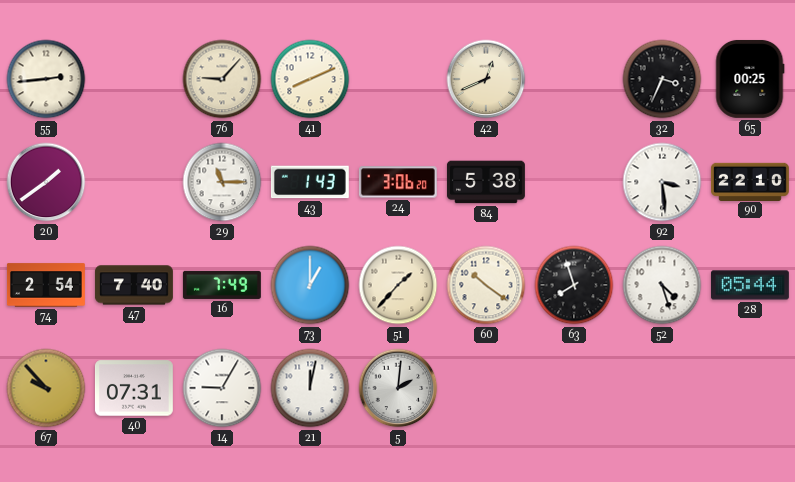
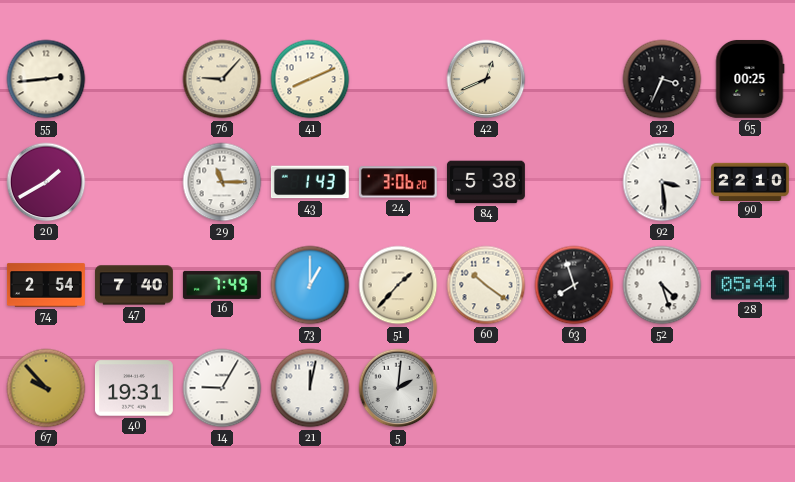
20: 1:39 -> 1:40
40: 07:31 -> 19:31
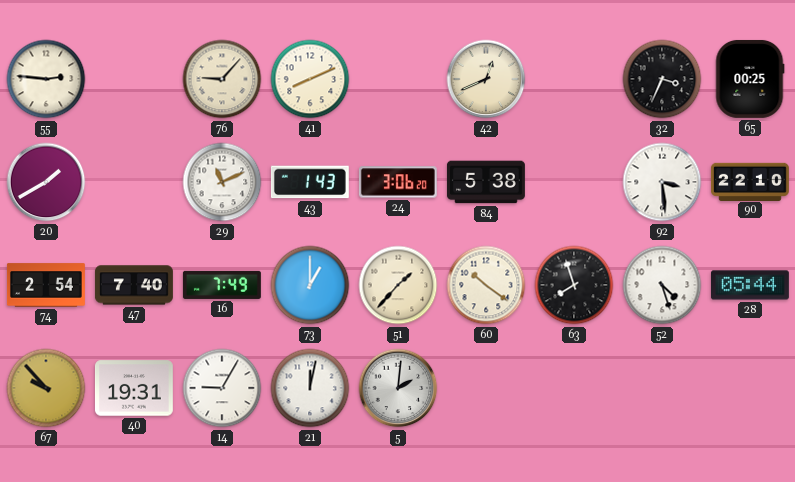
55: 2:44 -> 2:46
29: 11:15 -> 11:11
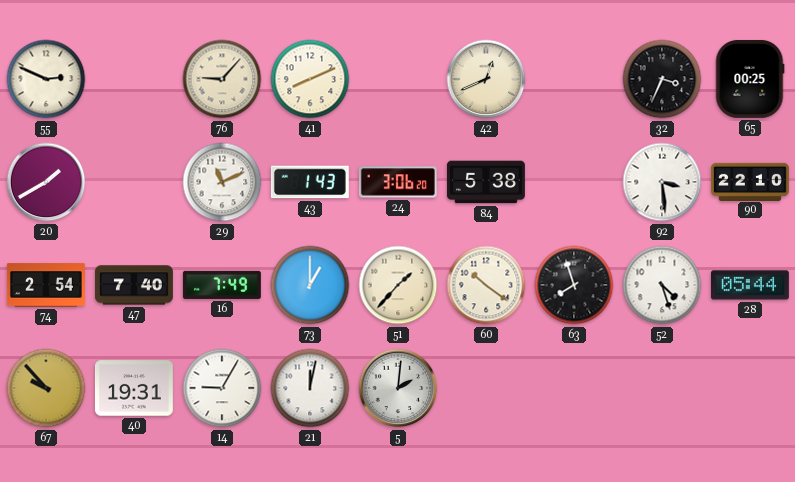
55: 2:46 -> 2:49
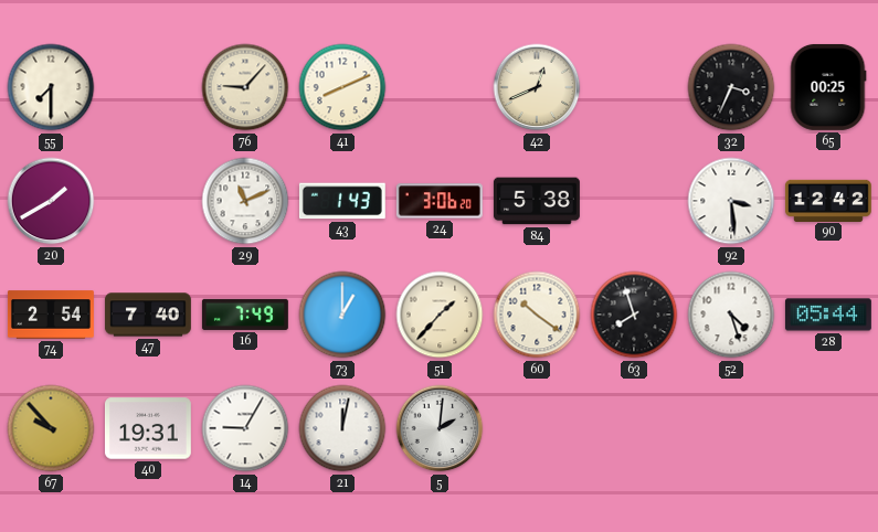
55: 2:49 -> 7:30
90: 22:10 -> 12:42
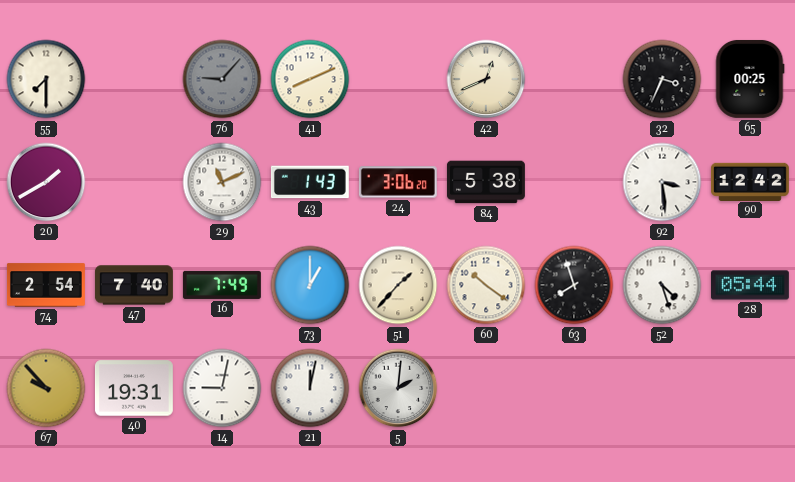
76 dial: cream -> grey
14: 9:05 -> 9:02
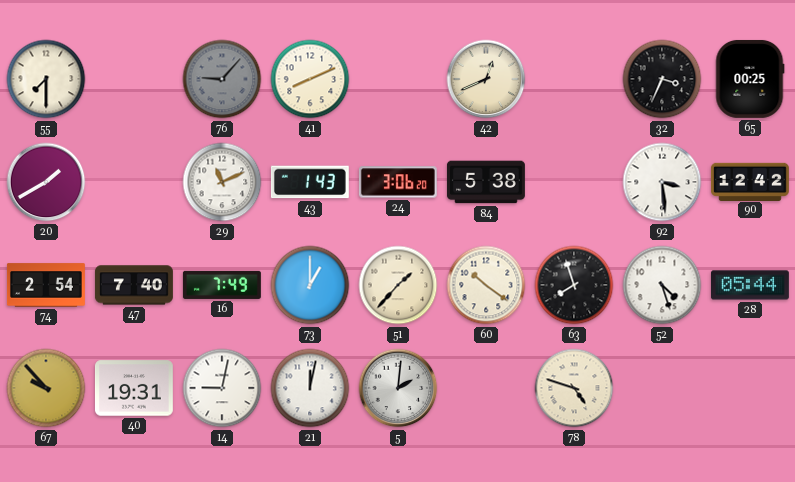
78: none -> 4:48
